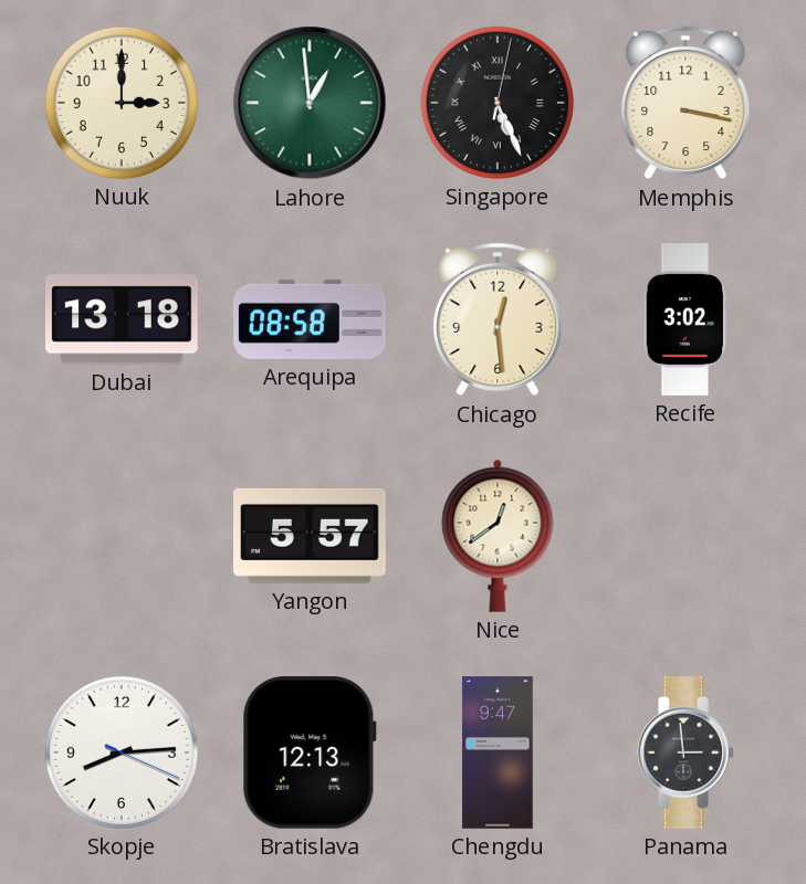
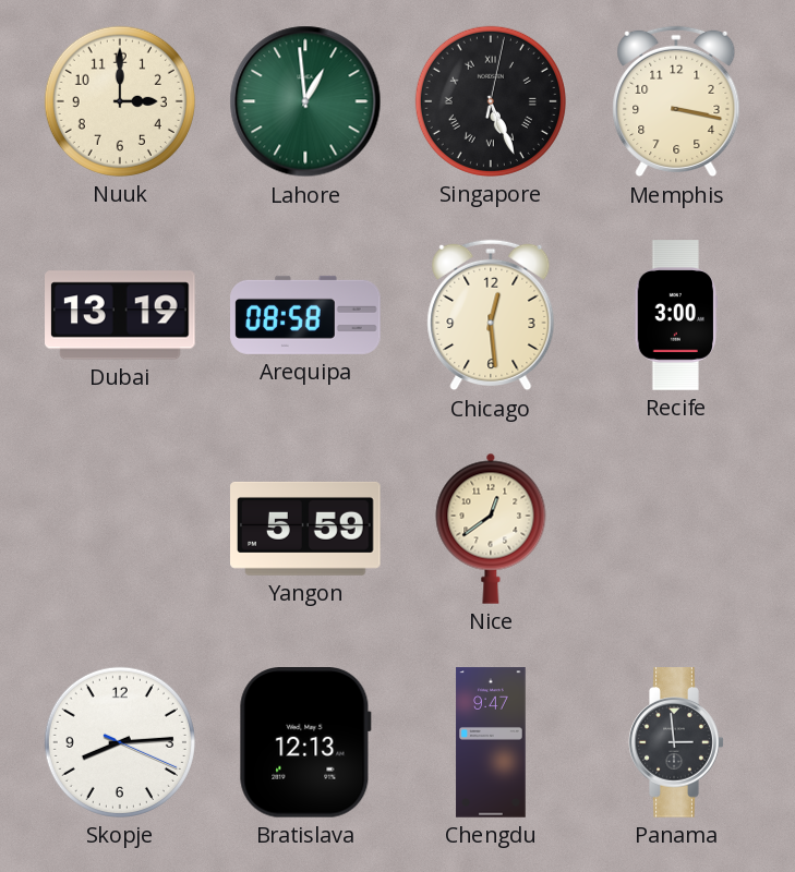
Dubai: 13:18 -> 13:19
Recife: 3:02 -> 3:00
Yangon: 5:57 -> 5:59
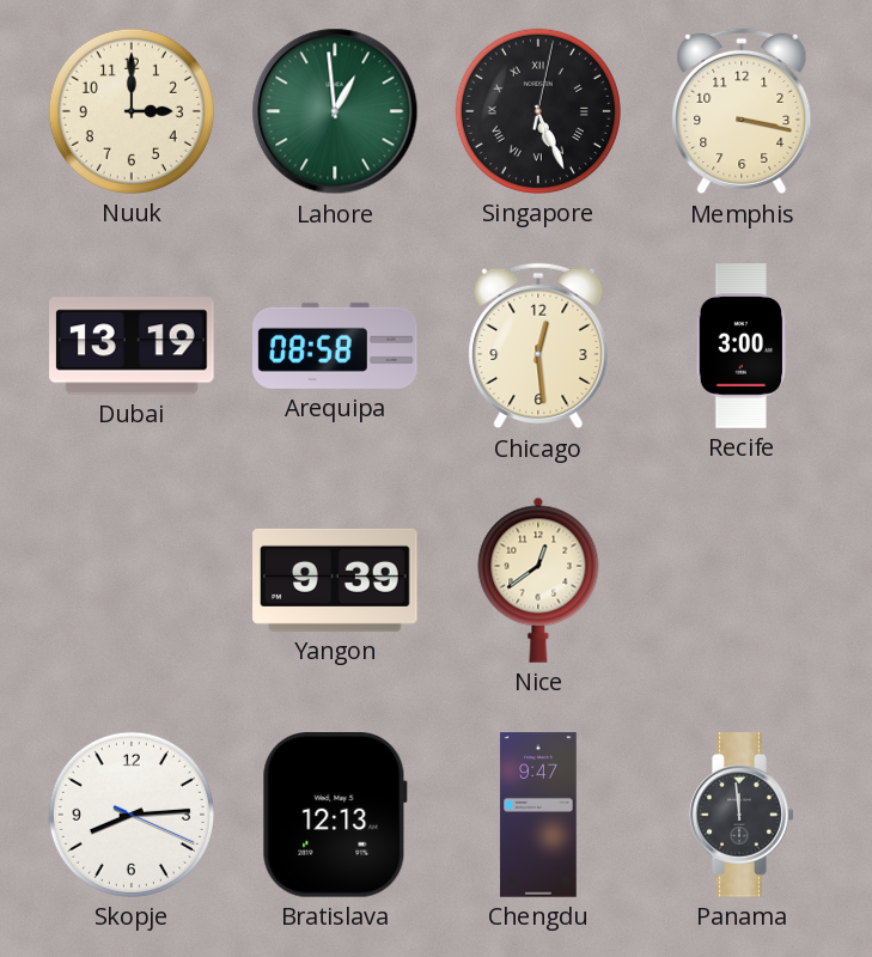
Yangon: 5:59 -> 9:39
Panama: 2:59 -> 11:59
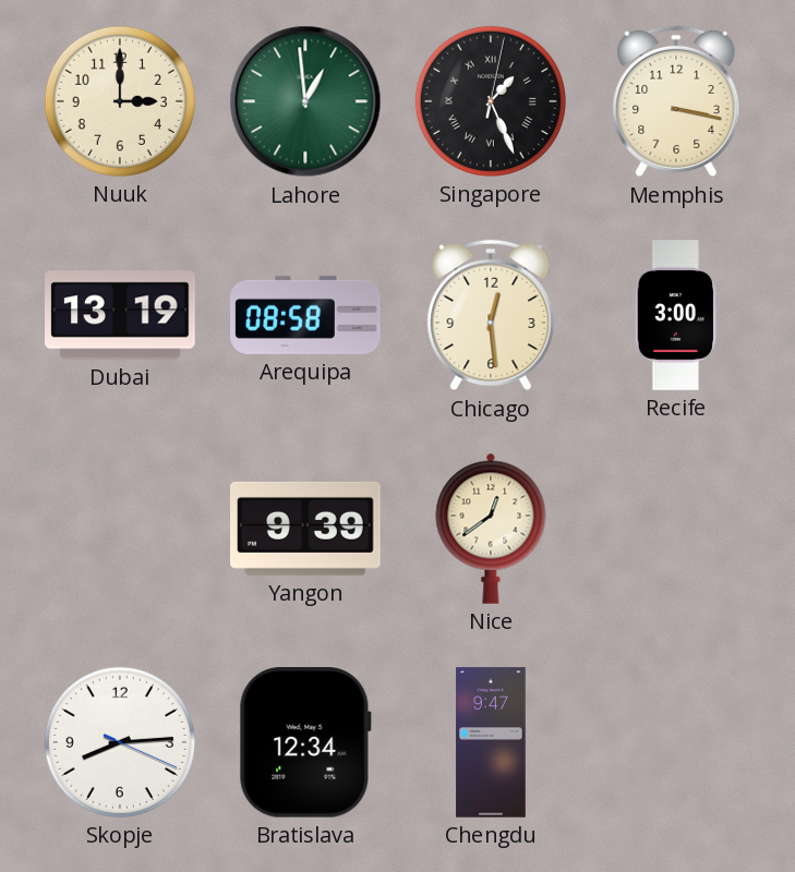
Singapore: 5:26 -> 1:26
Bratislava: 12:13 -> 12:34
Panama: 11:59 -> none
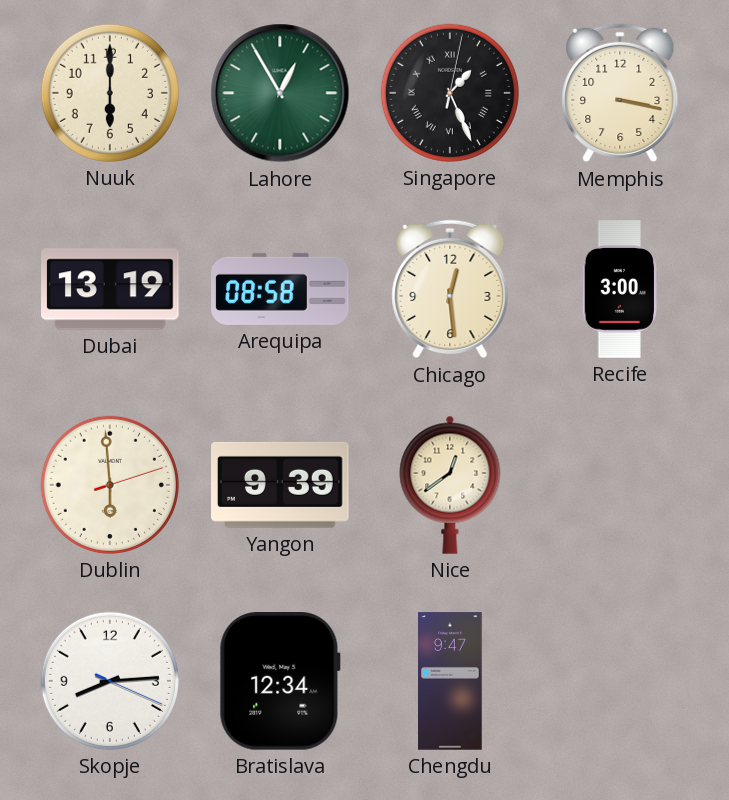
Nuuk: 3:00 -> 6:00
Lahore: 12:59 -> 12:55
Dublin: none -> 5:59
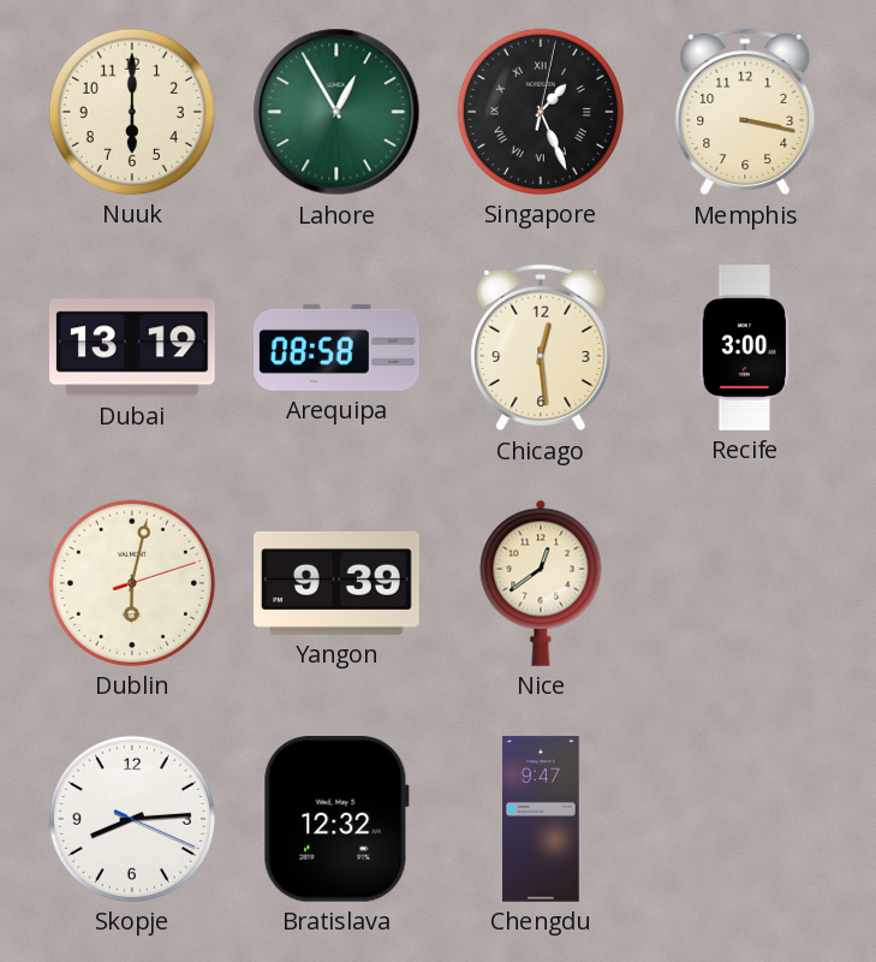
Dublin: 5:59 -> 6:02
Bratislava: 12:34 -> 12:32
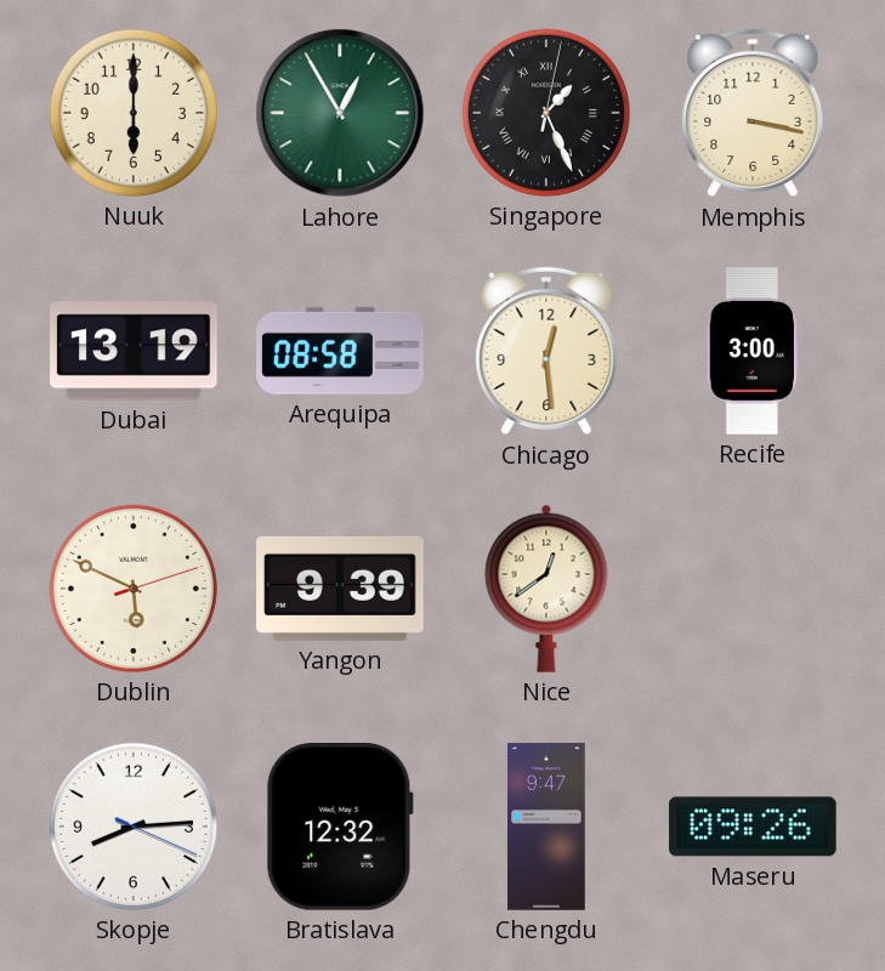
Dublin: 6:02 -> 5:49
Maseru: none -> 09:26
